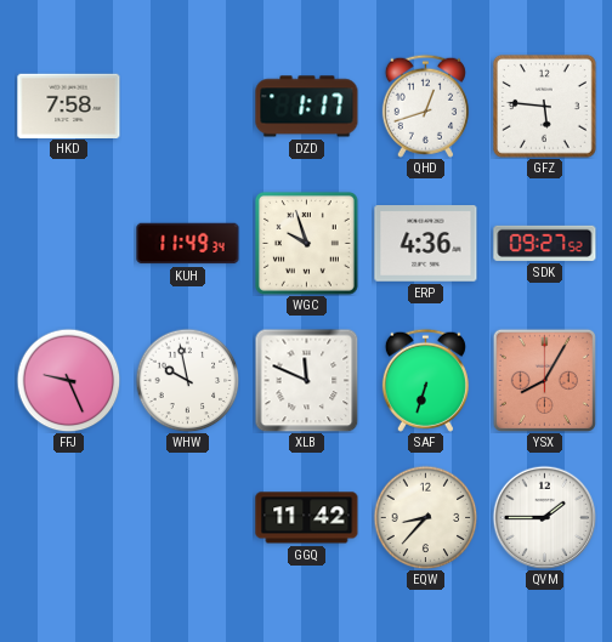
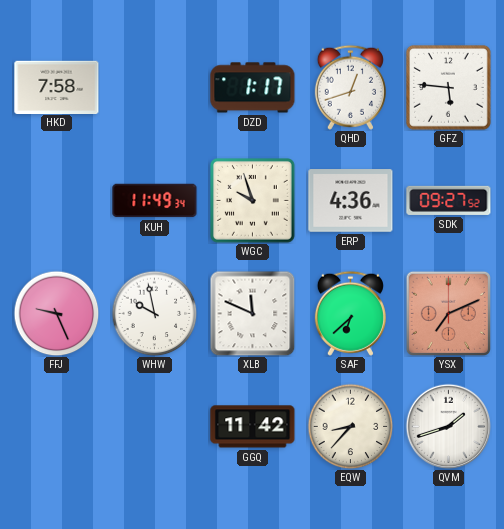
SAF: 6:33 -> 6:38
YSX: 8:05 -> 7:11
QVM: 1:45 -> 1:42
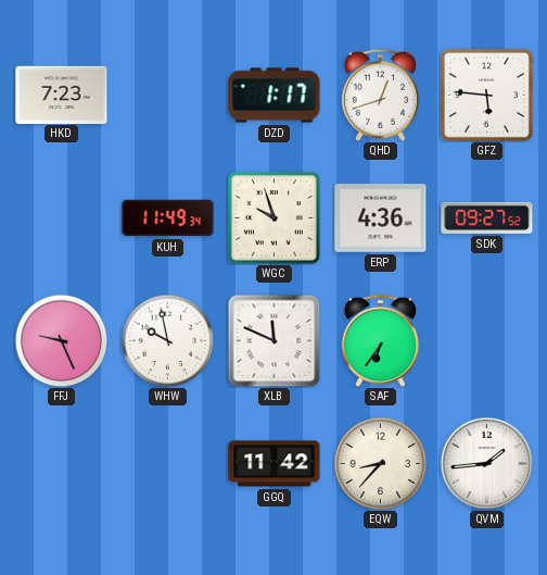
HKD: 7:58 -> 7:23
SAF: 6:38 -> 6:36
YSX: 7:11 -> none
QVM: 1:42 -> 1:44
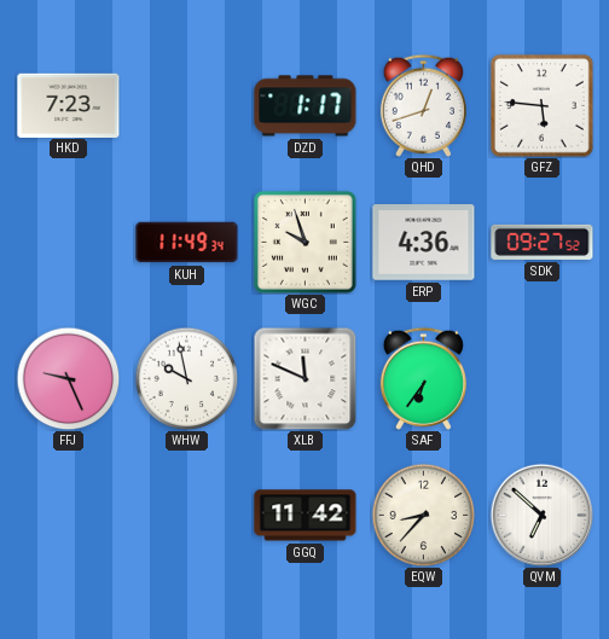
QVM: 1:44 -> 6:52
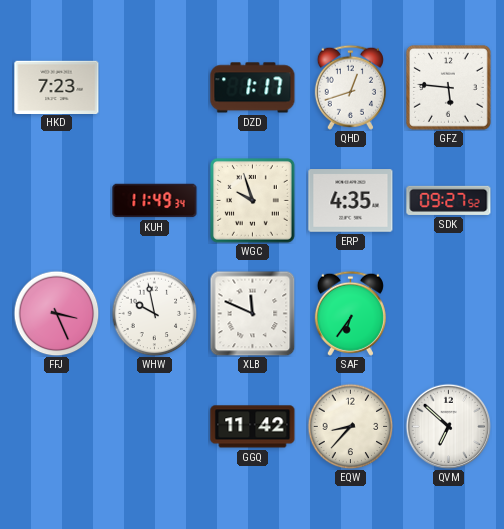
ERP: 4:36 -> 4:35
FFJ: 9:26 -> 3:26
